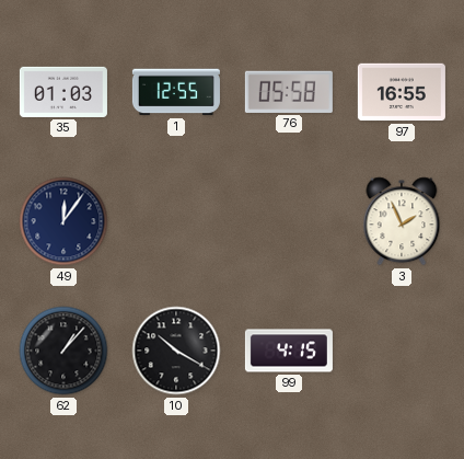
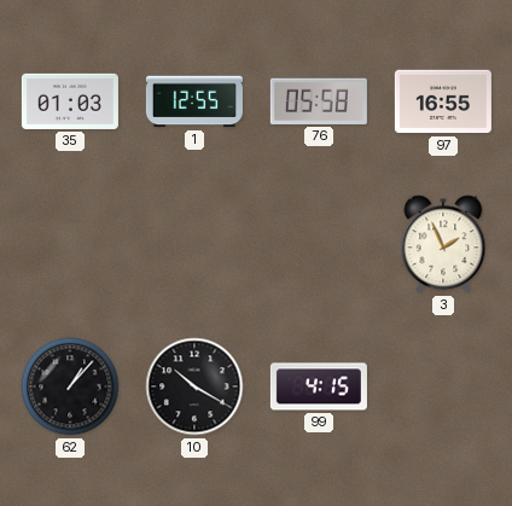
49: 12:06 -> none
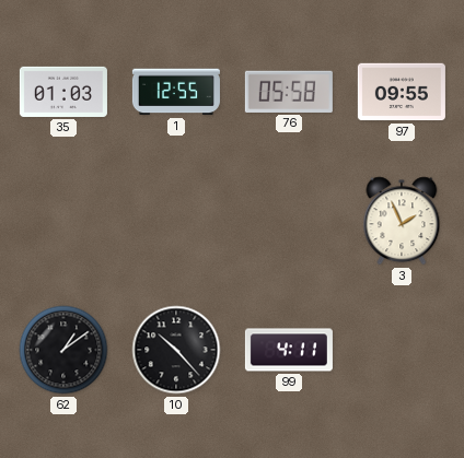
97: 16:55 -> 09:55
62: 1:07 -> 1:09
10: 10:20 -> 10:23
99: 4:15 -> 4:11
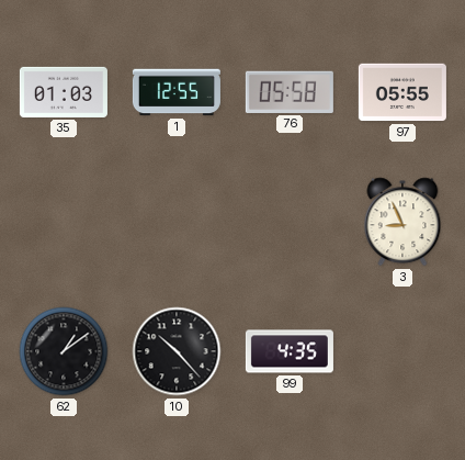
97: 09:55 -> 05:55
3: 1:56 -> 8:56
99: 4:11 -> 4:35
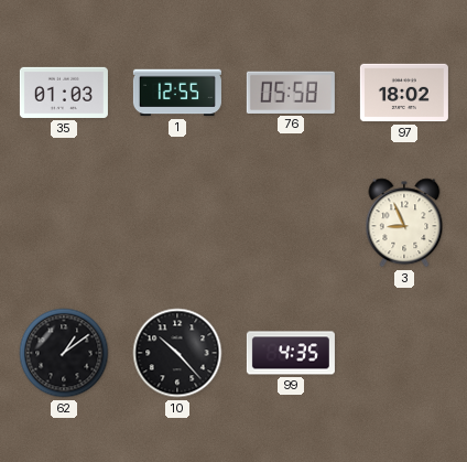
97: 05:55 -> 18:02
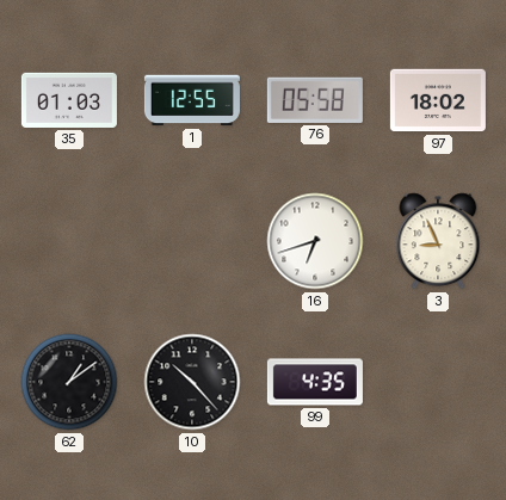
16: none -> 6:42
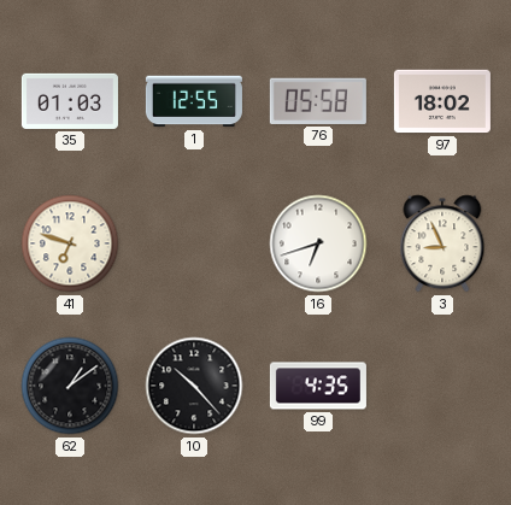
41: none -> 6:48
